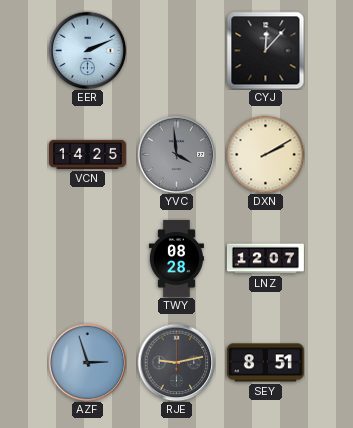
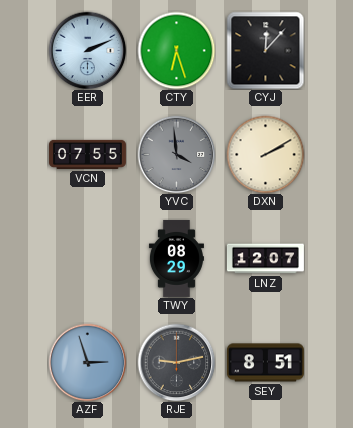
CTY: none -> 6:27
VCN: 14:25 -> 07:55
TWY: 08:28 -> 08:29
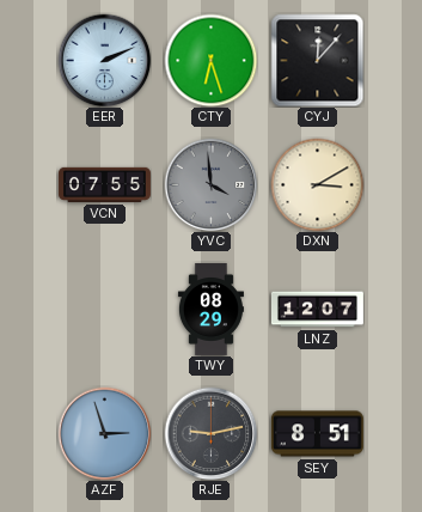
DXN: 2:10 -> 3:10
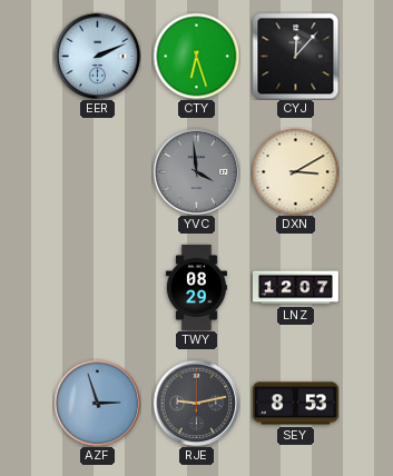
VCN: 07:55 -> none
SEY: 8:51 -> 8:53
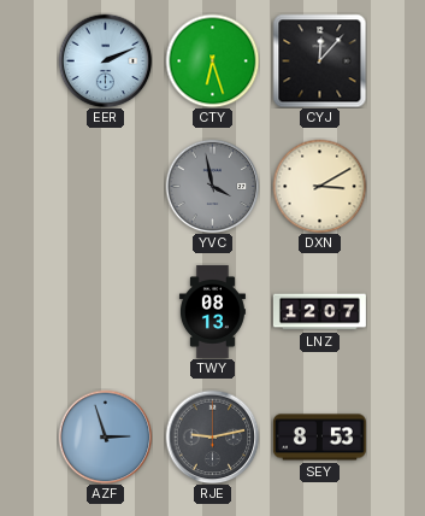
YVC: 3:59 -> 3:58
TWY: 08:29 -> 08:13
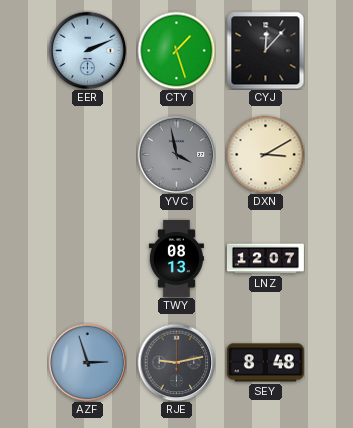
CTY: 6:27 -> 1:27
SEY: 8:53 -> 8:48
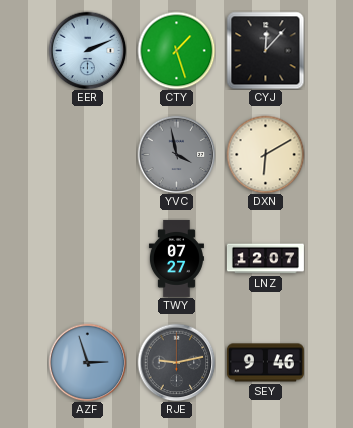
DXN: 3:10 -> 6:10
TWY: 08:13 -> 07:27
SEY: 8:48 -> 9:46
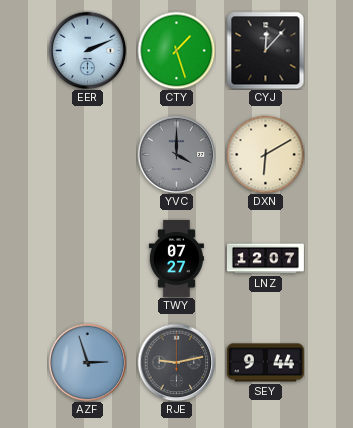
YVC: 3:58 -> 4:00
SEY: 9:46 -> 9:44
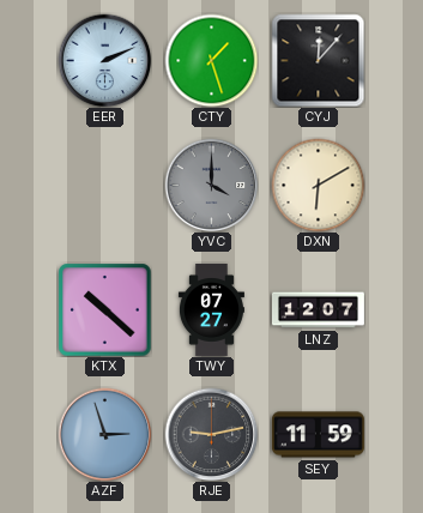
KTX: none -> 10:22
SEY: 9:44 -> 11:59
